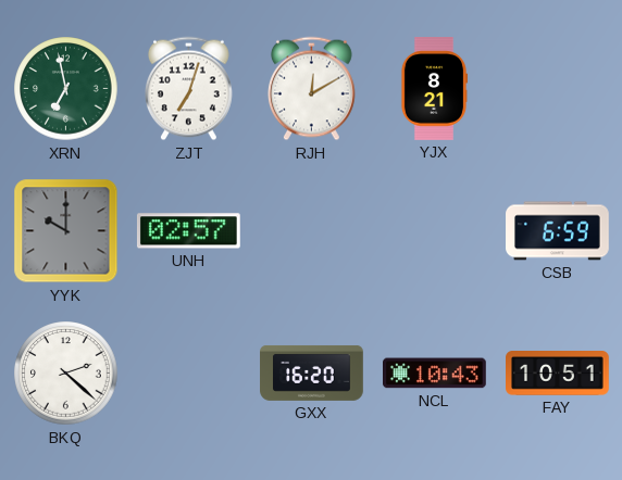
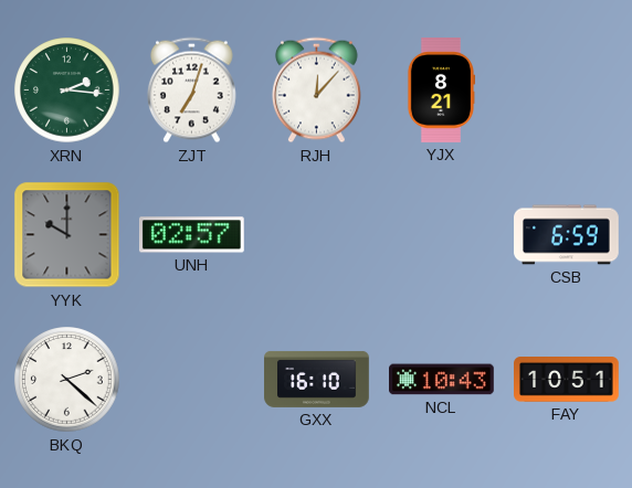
XRN: 6:58 -> 2:16
RJH: 12:10 -> 12:07
GXX: 16:20 -> 16:10
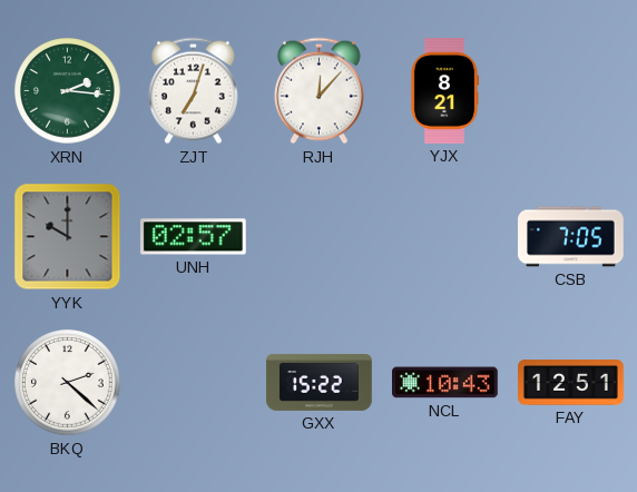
CSB: 6:59 -> 7:05
GXX: 16:10 -> 15:22
FAY: 10:51 -> 12:51
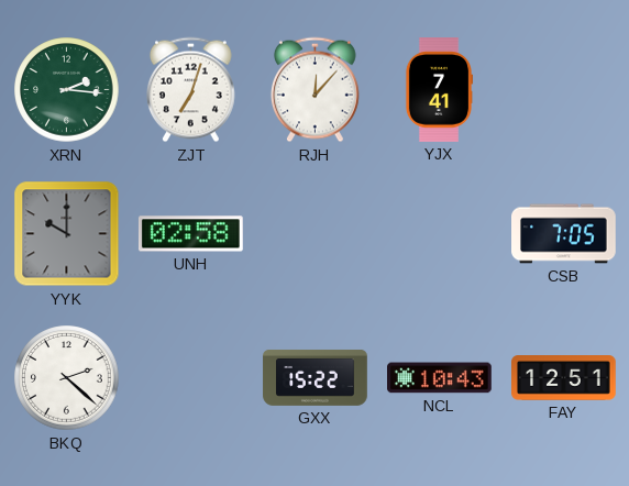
YJX: 8:21 -> 7:41
UNH: 02:57 -> 02:58
